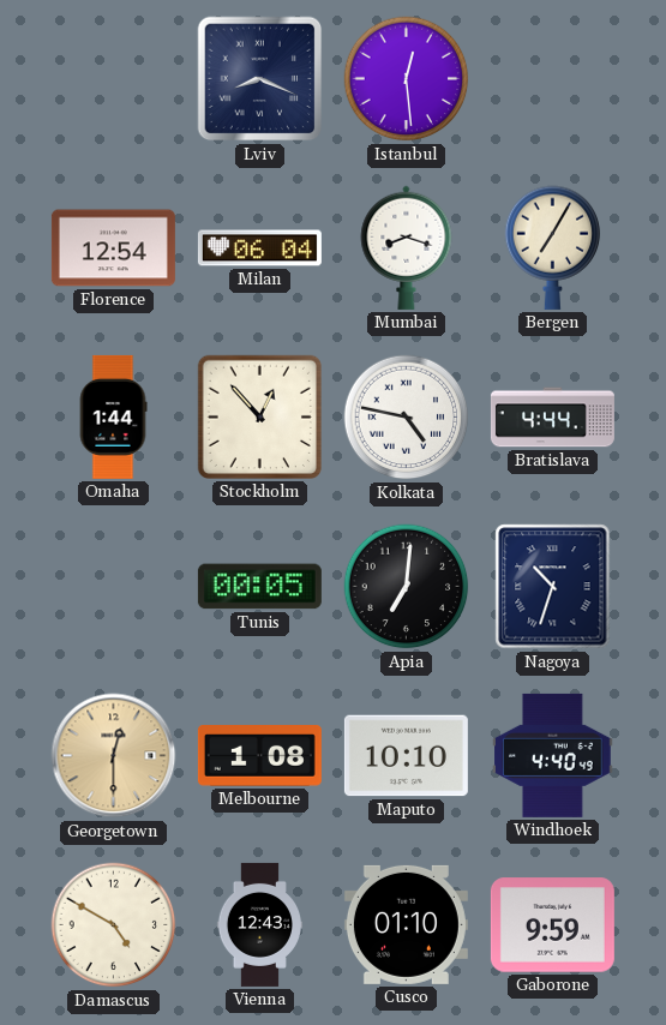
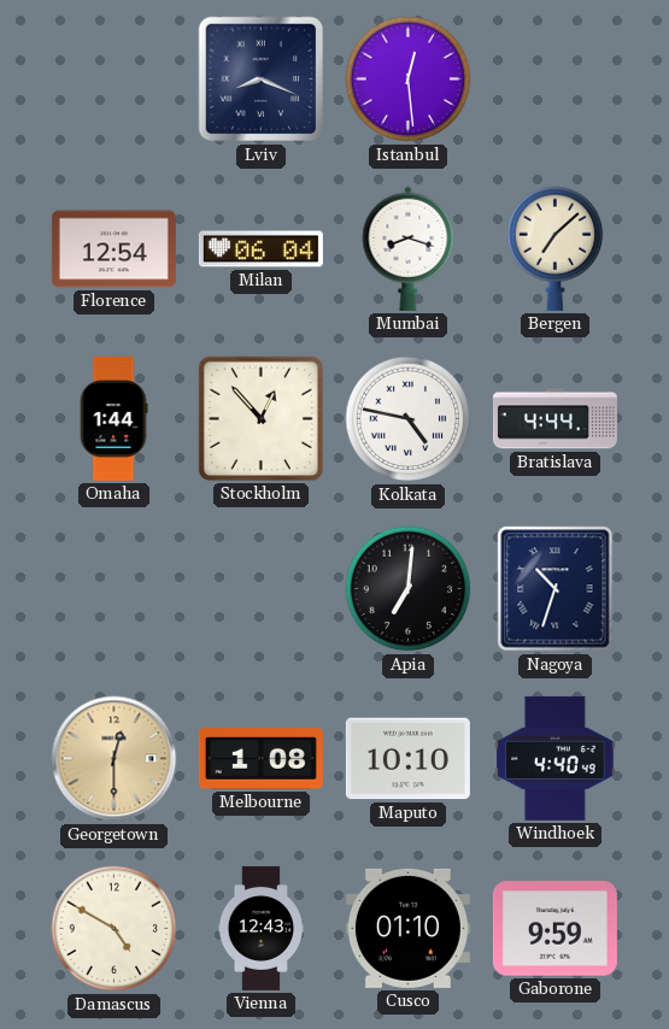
Bergen: 7:05 -> 7:08
Tunis: 00:05 -> none
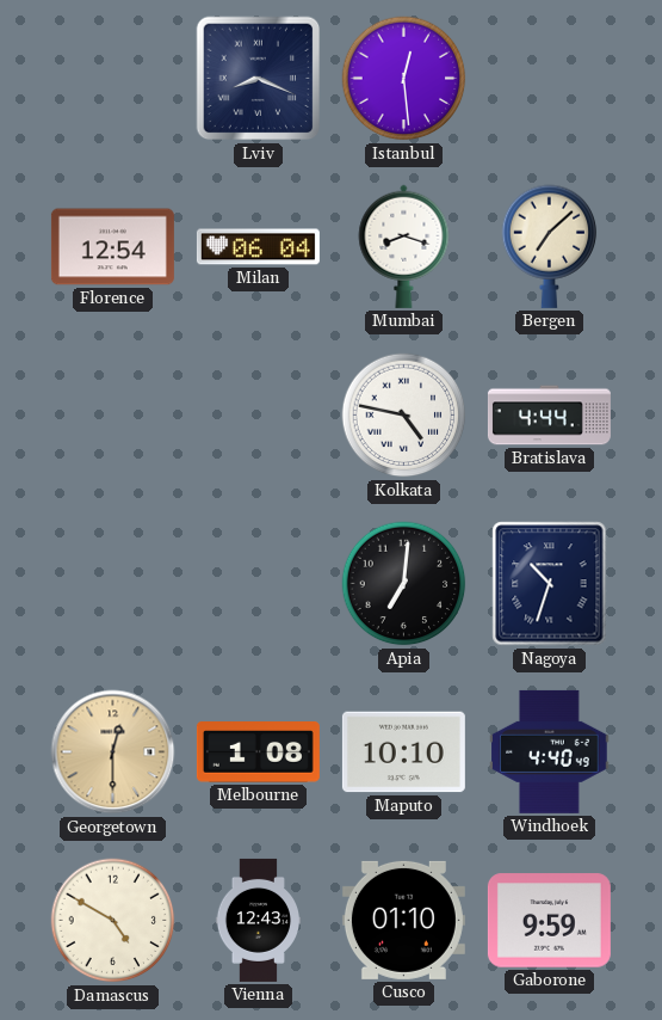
Omaha: 1:44 -> none
Stockholm: 12:53 -> none
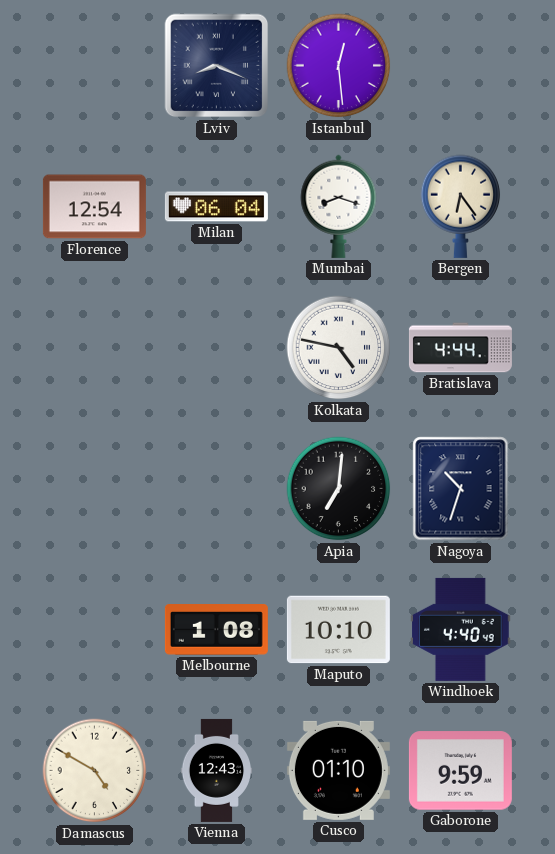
Bergen: 7:08 -> 6:24
Georgetown: 12:30 -> none
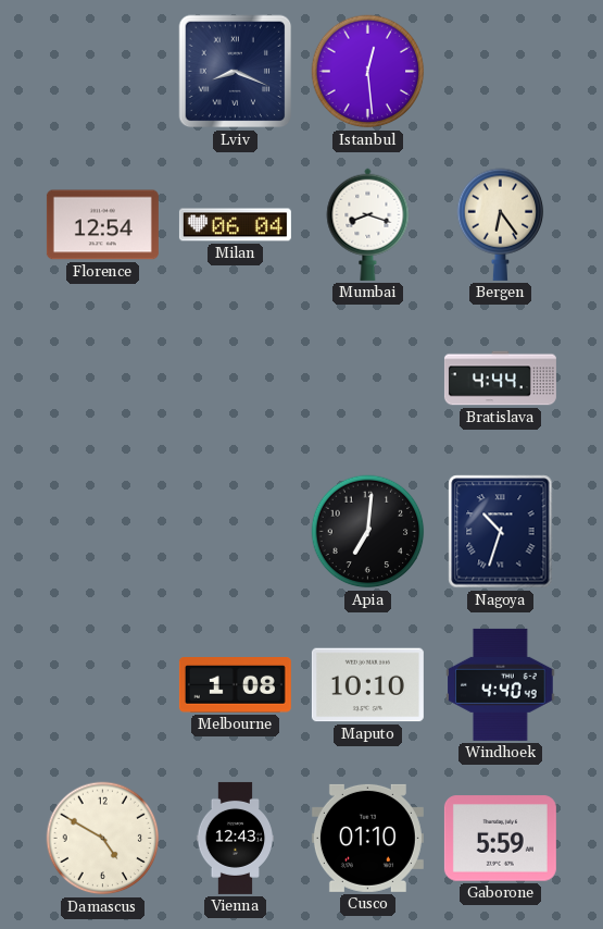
Kolkata: 4:47 -> none
Gaborone: 9:59 -> 5:59
